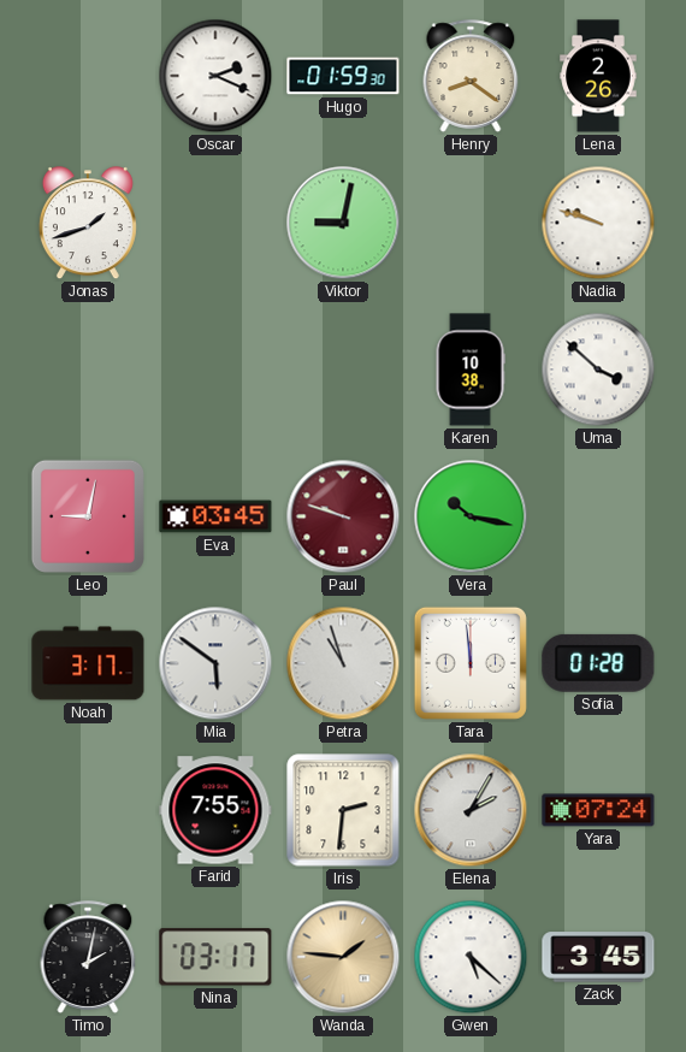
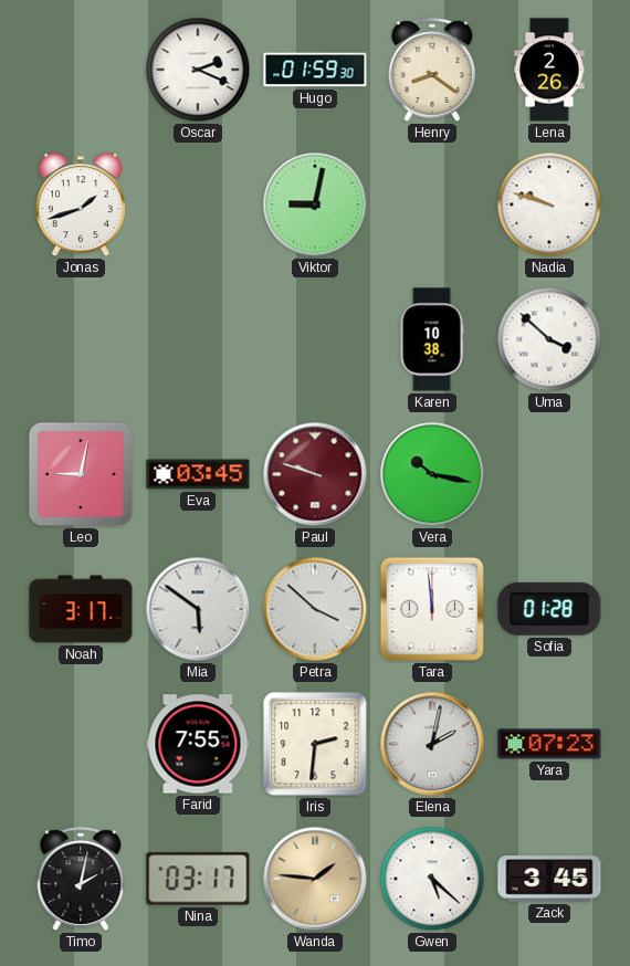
Petra: 10:57 -> 3:52
Elena: 2:05 -> 2:02
Yara: 07:24 -> 07:23
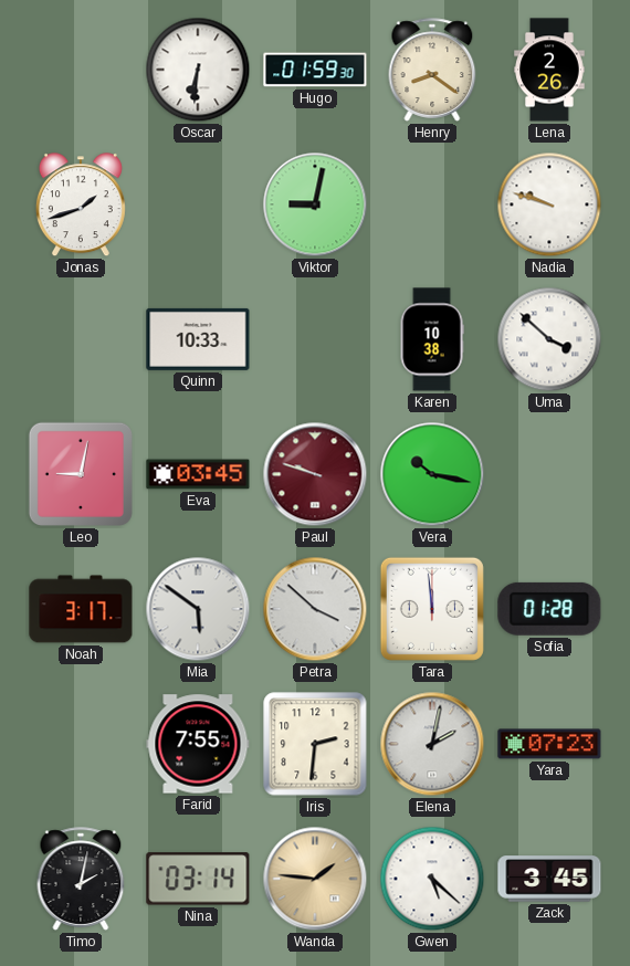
Oscar: 2:19 -> 6:31
Quinn: none -> 10:33
Nina: 03:17 -> 03:14
